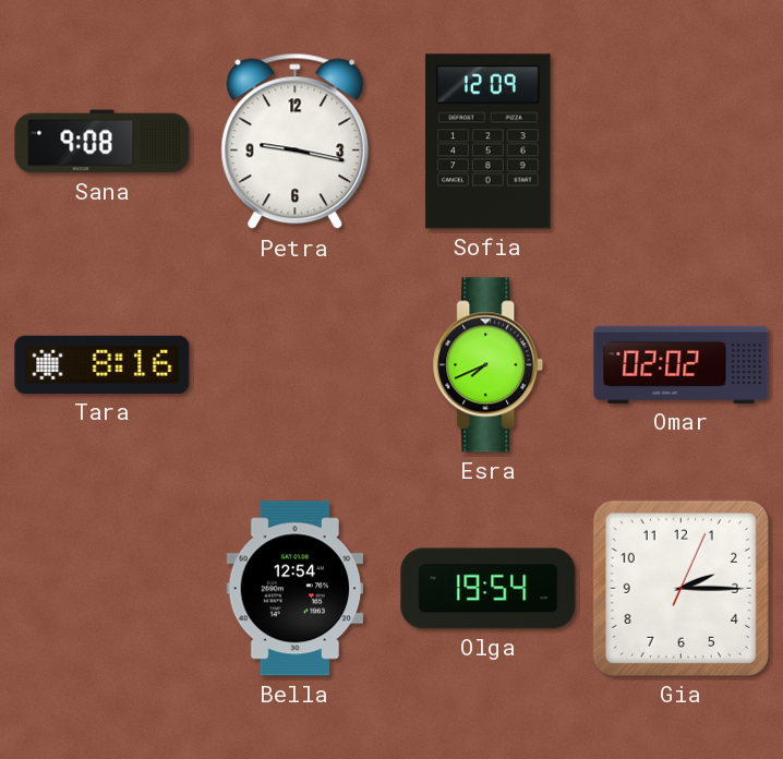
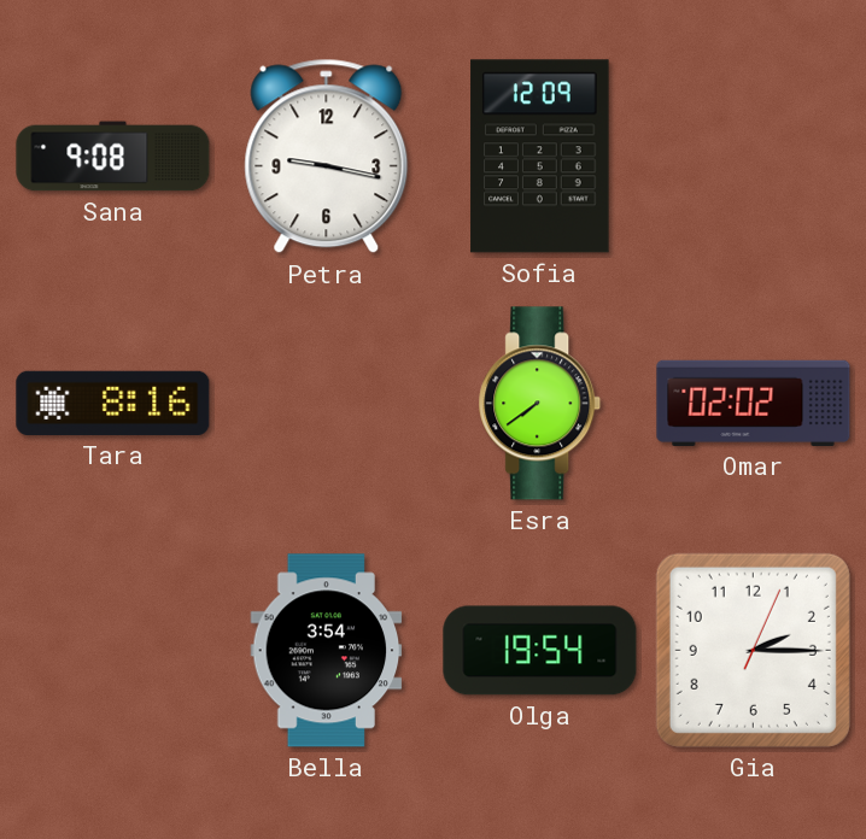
Esra: 7:41 -> 7:39
Bella: 12:54 -> 3:54
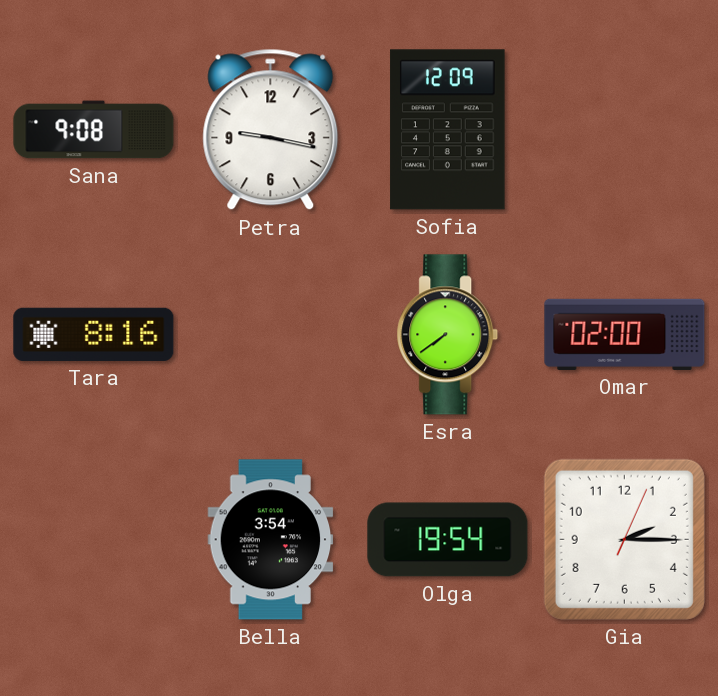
Omar: 02:02 -> 02:00
